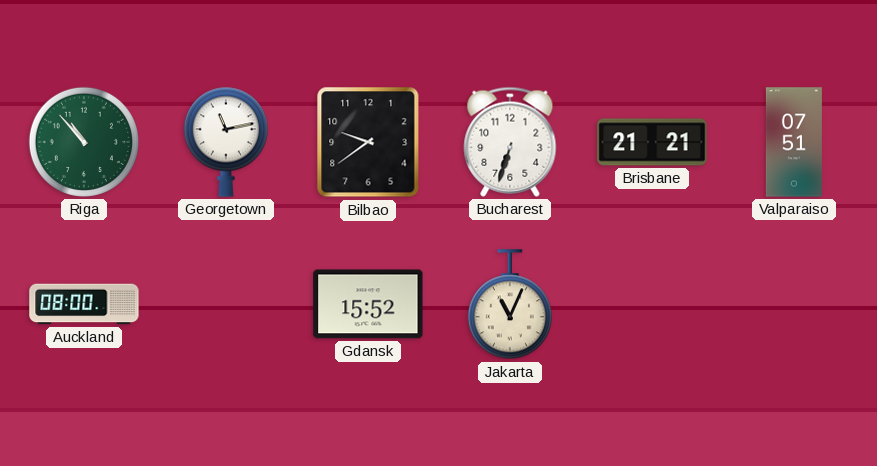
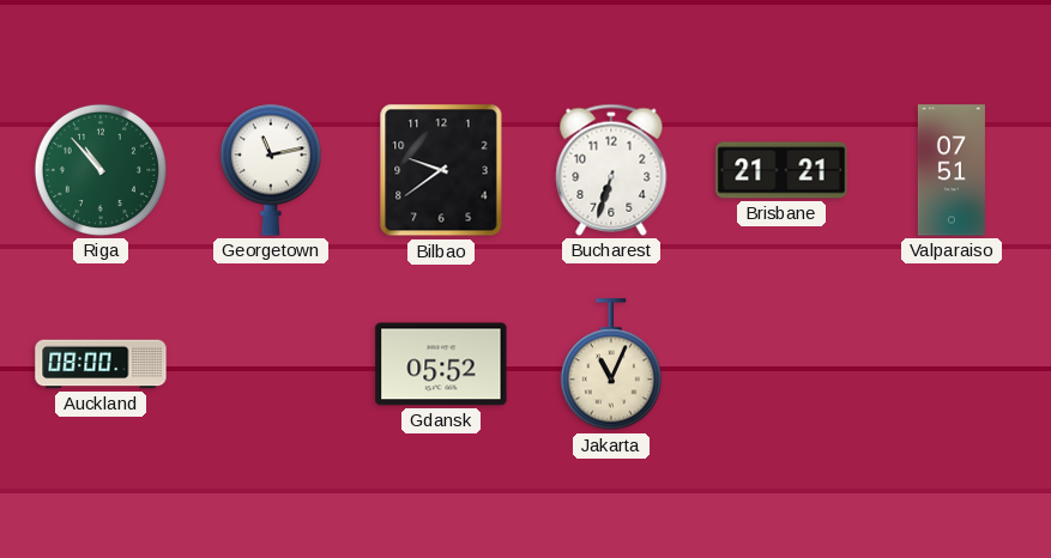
Gdansk: 15:52 -> 05:52
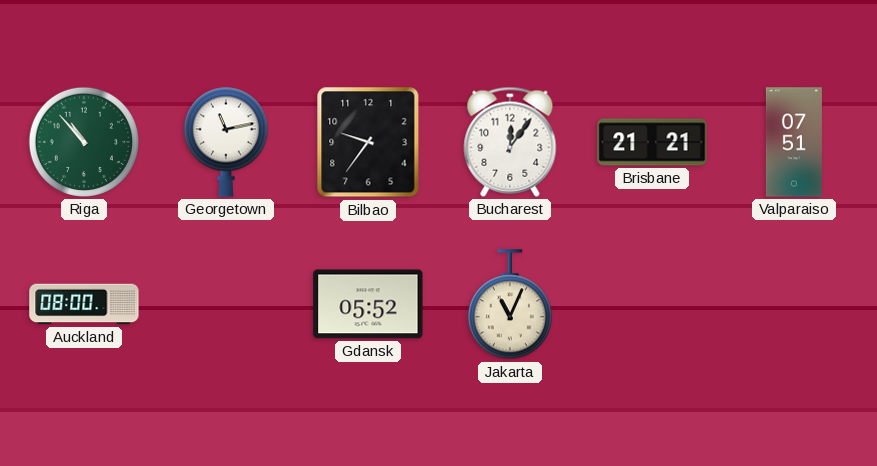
Bilbao: 9:39 -> 9:36
Bucharest: 6:33 -> 12:06
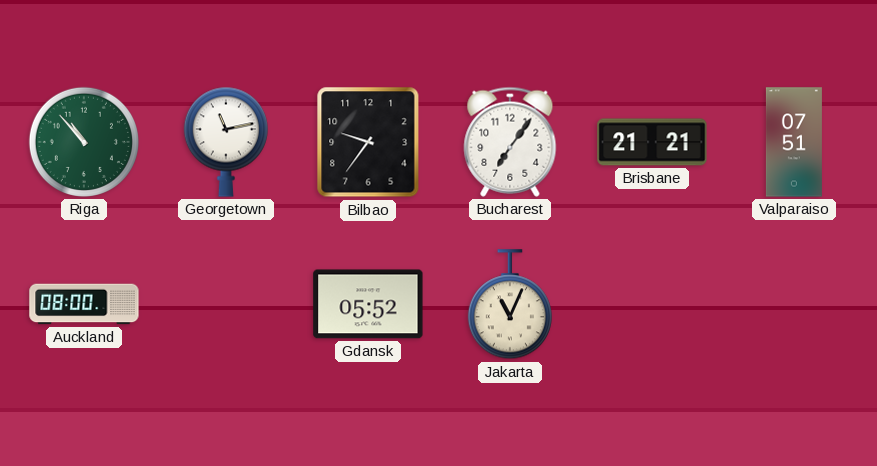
Bucharest: 12:06 -> 7:06
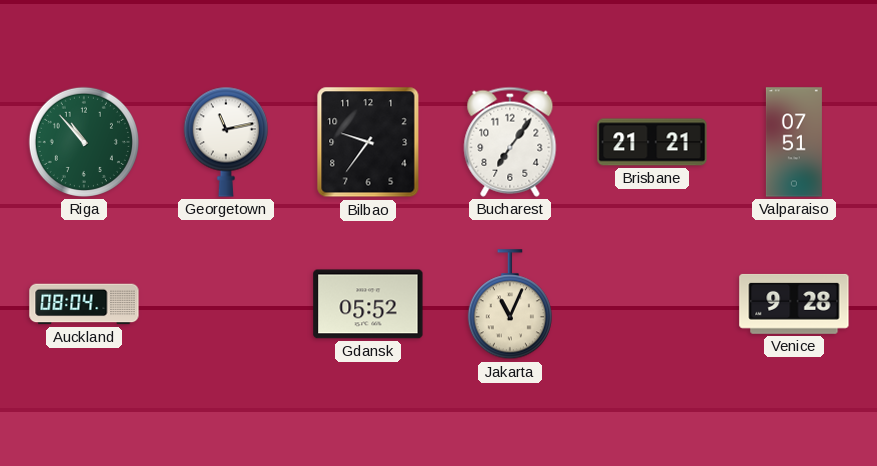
Auckland: 08:00 -> 08:04
Venice: none -> 9:28
